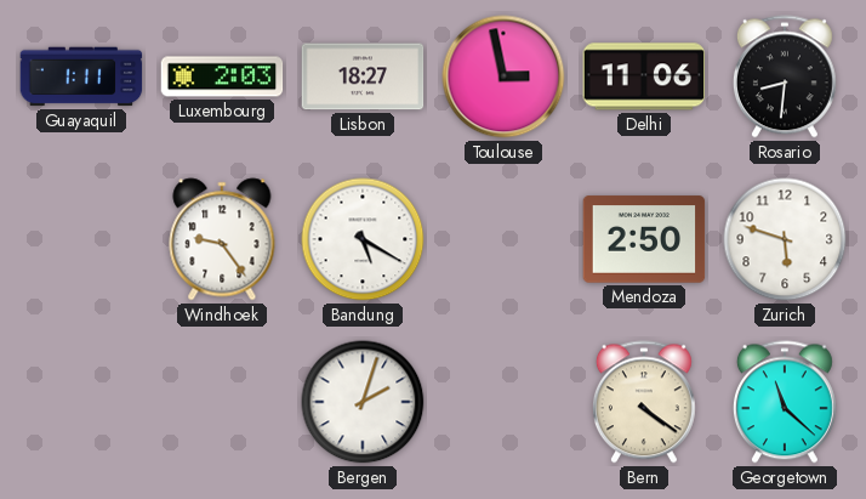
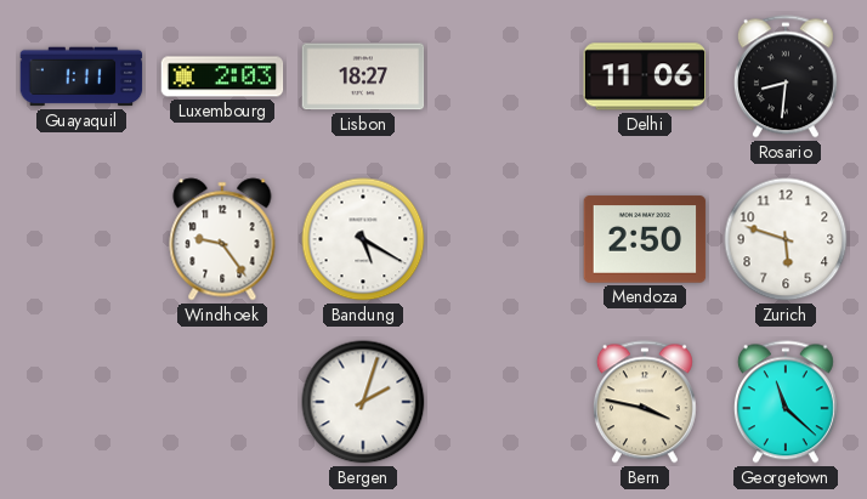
Toulouse: 2:58 -> none
Bern: 4:21 -> 3:47
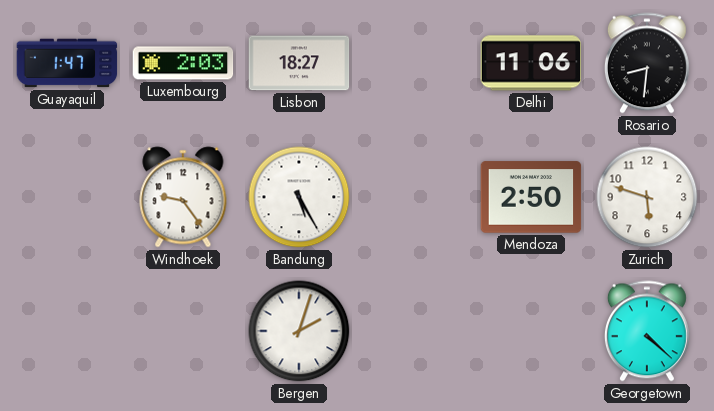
Guayaquil: 1:11 -> 1:47
Bandung: 5:20 -> 5:25
Bern: 3:47 -> none
Georgetown: 11:22 -> 4:22
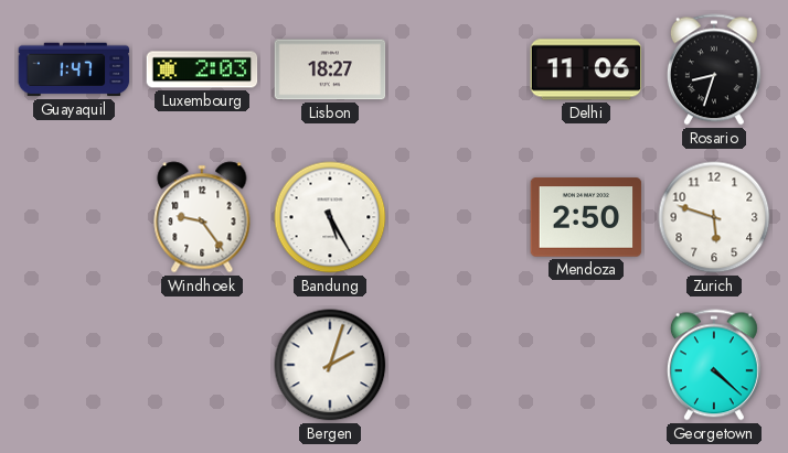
Rosario: 8:31 -> 8:33
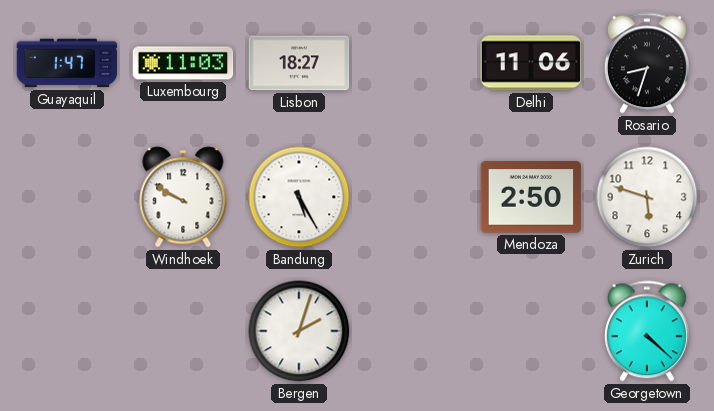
Luxembourg: 2:03 -> 11:03
Windhoek: 9:24 -> 9:50
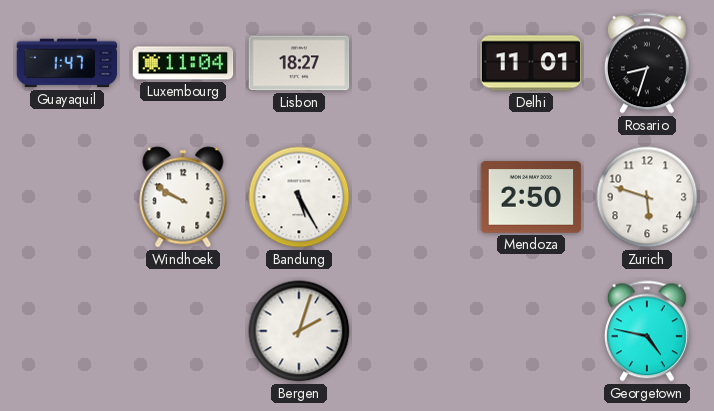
Luxembourg: 11:03 -> 11:04
Delhi: 11:06 -> 11:01
Georgetown: 4:22 -> 4:47
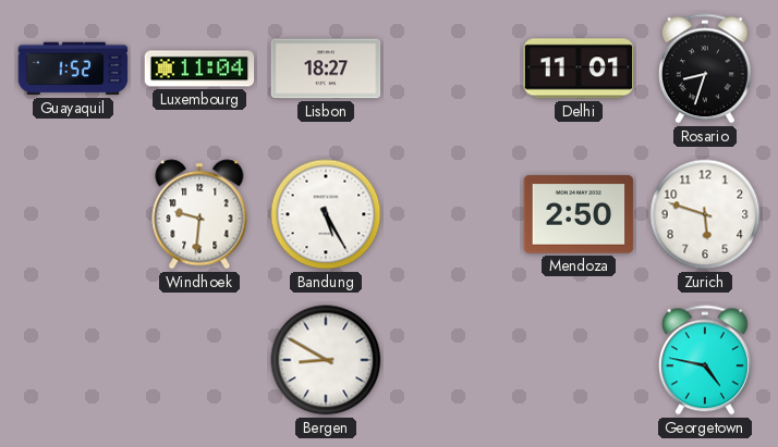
Guayaquil: 1:47 -> 1:52
Windhoek: 9:50 -> 9:31
Bergen: 2:03 -> 8:50
